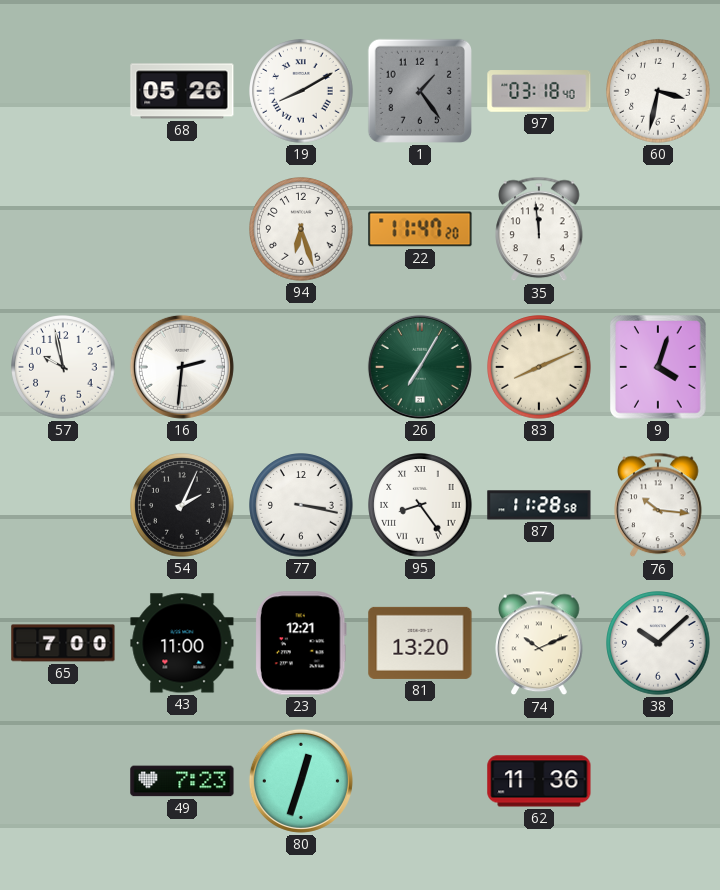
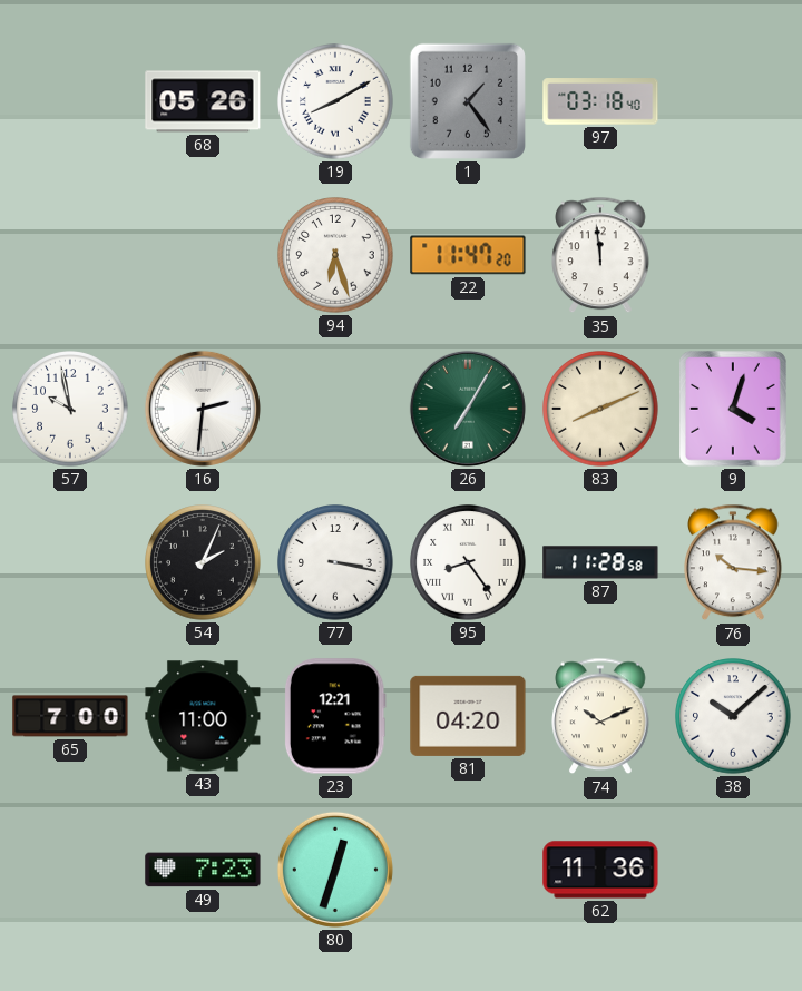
60: 3:32 -> none
81: 13:20 -> 04:20
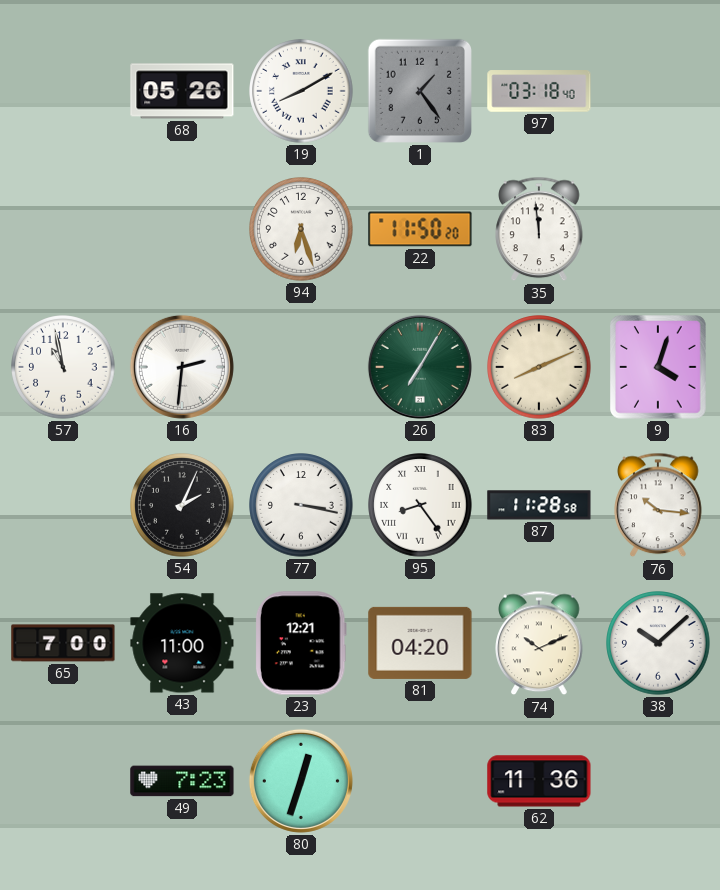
22: 11:47 -> 11:50
57: 9:58 -> 10:58
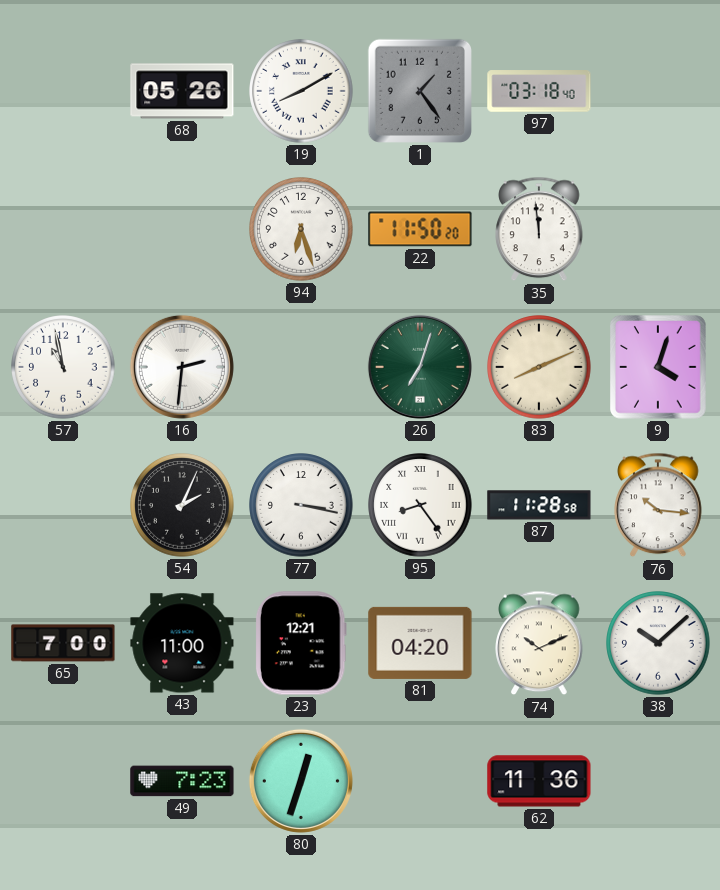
26: 7:05 -> 7:03
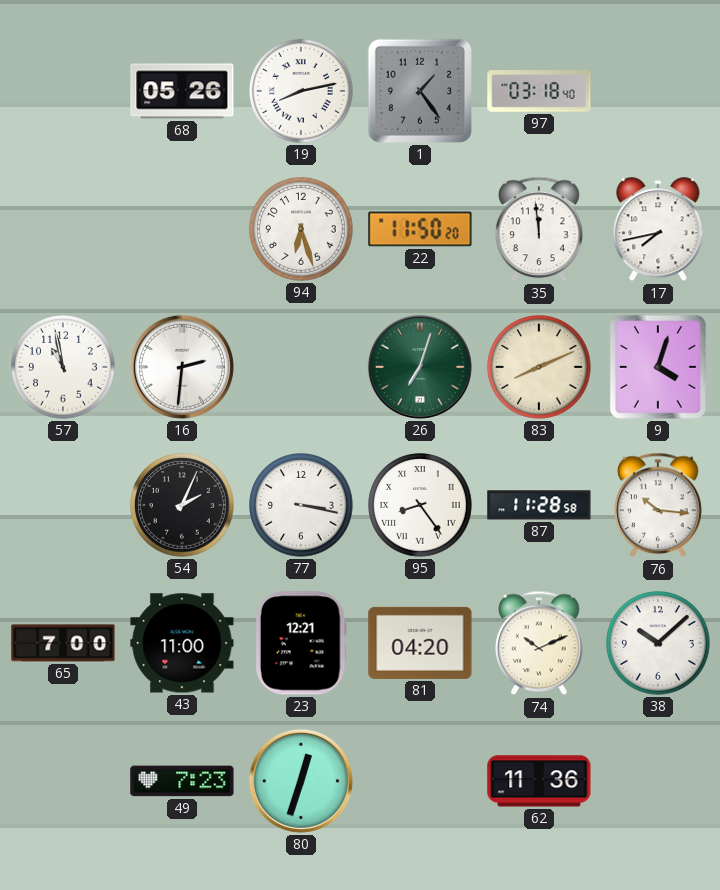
19: 8:10 -> 8:13
17: none -> 7:43
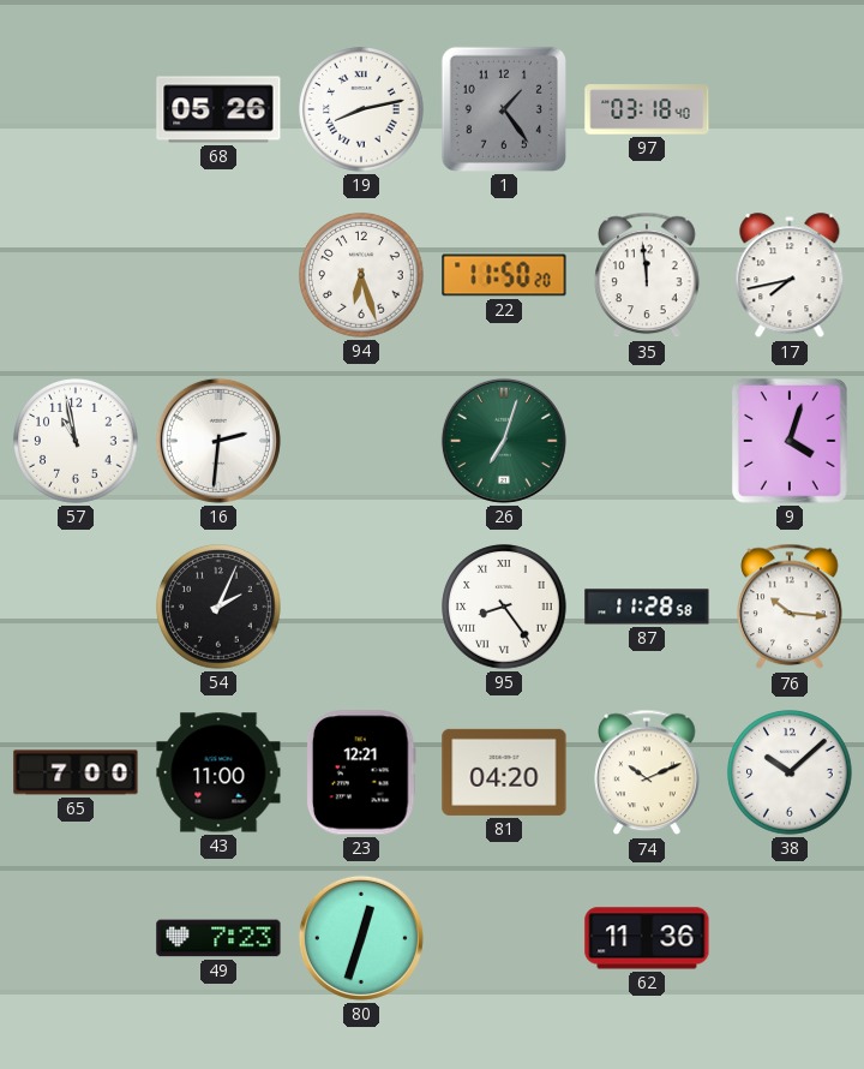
83: 8:11 -> none
77: 3:17 -> none
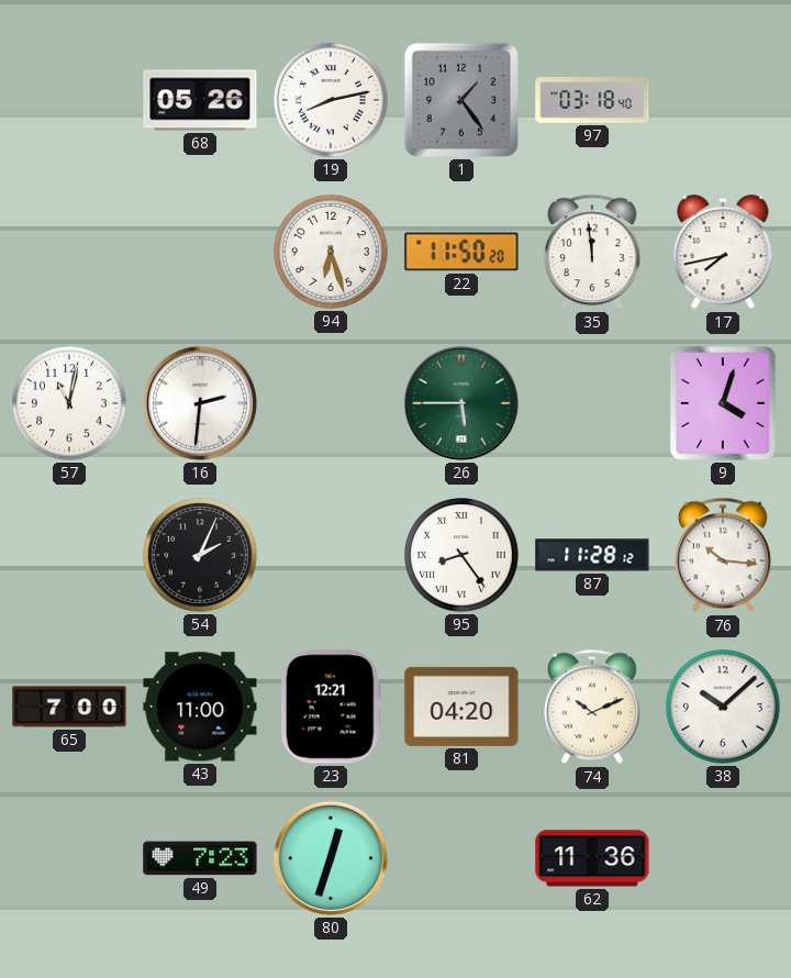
57: 10:58 -> 11:02
26: 7:03 -> 5:45
87: 11:28:58 -> 11:28:12
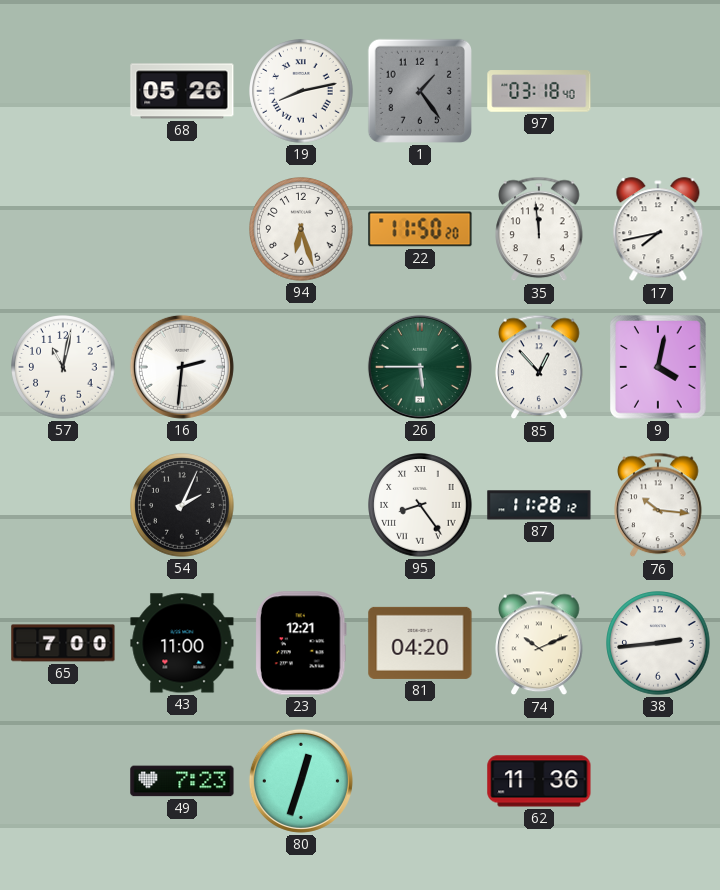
85: none -> 12:53
9: 4:03 -> 4:02
38: 10:08 -> 2:44
